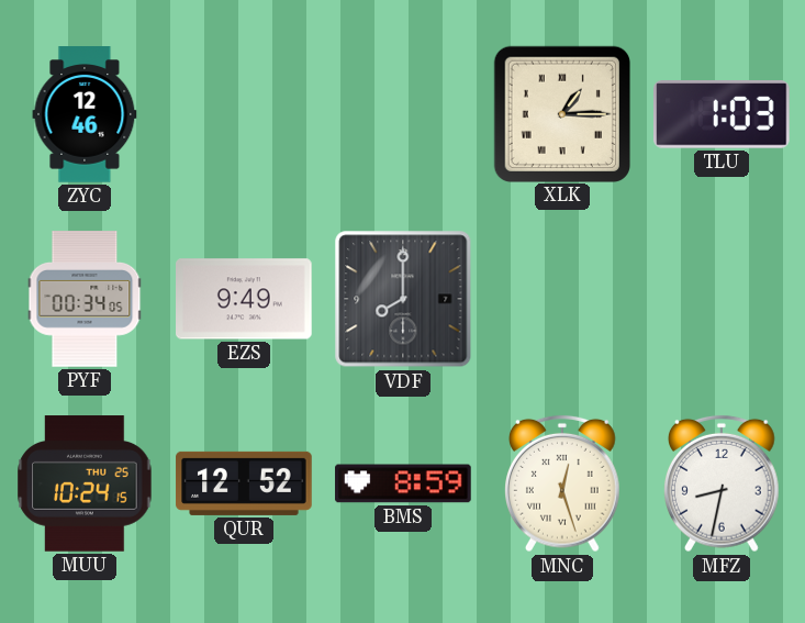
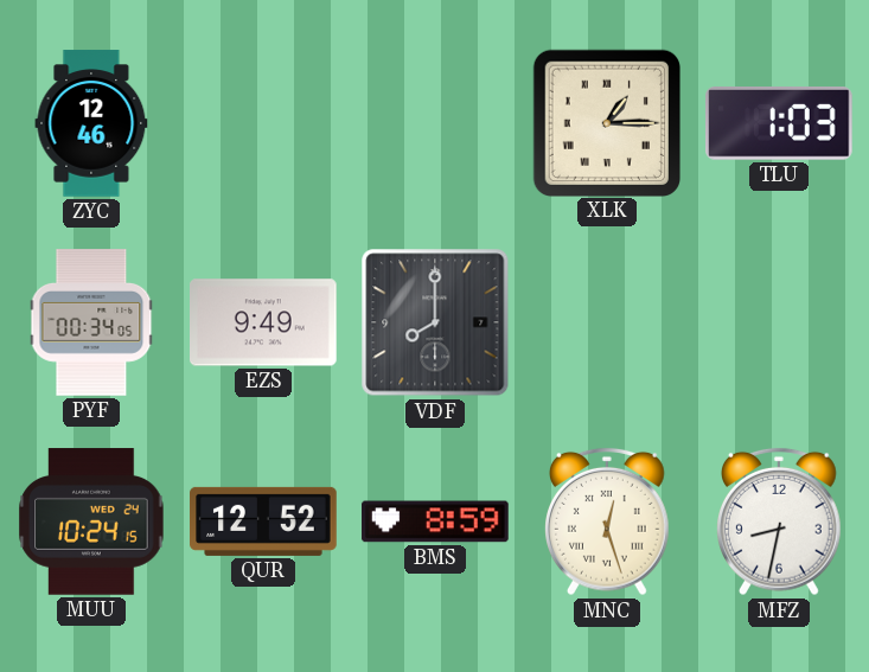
MUU date: THU 25 -> WED 24
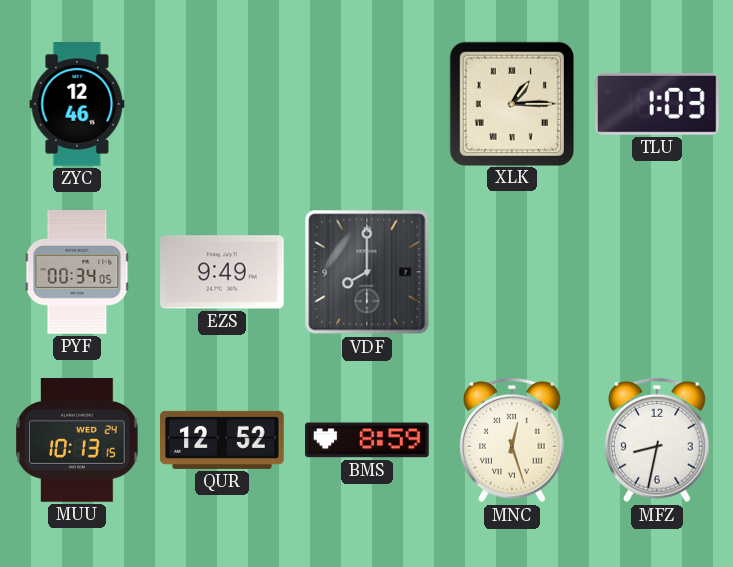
MUU: 10:24 -> 10:13
